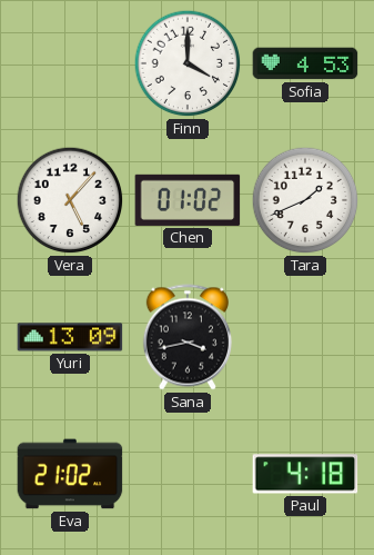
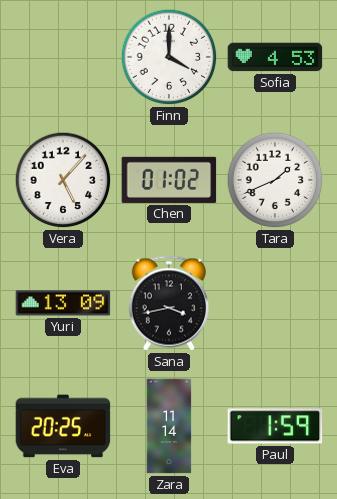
Eva: 21:02 -> 20:25
Zara: none -> 11:14
Paul: 4:18 -> 1:59
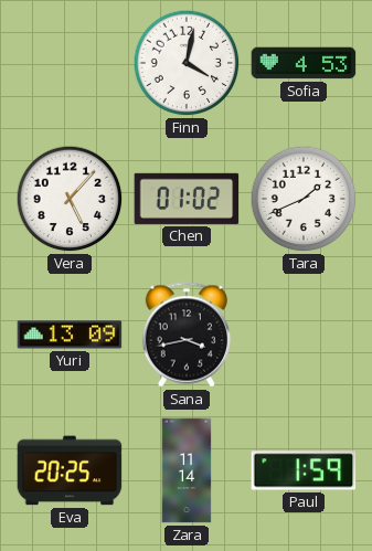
Finn: 4:00 -> 4:02
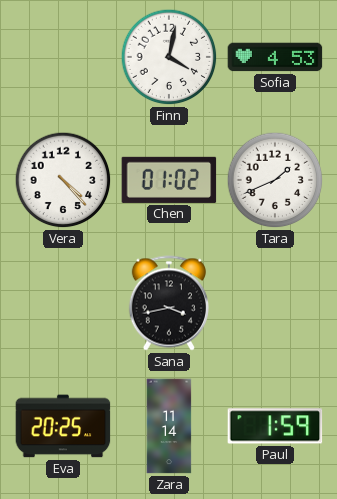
Vera: 5:07 -> 4:23
Yuri: 13:09 -> none
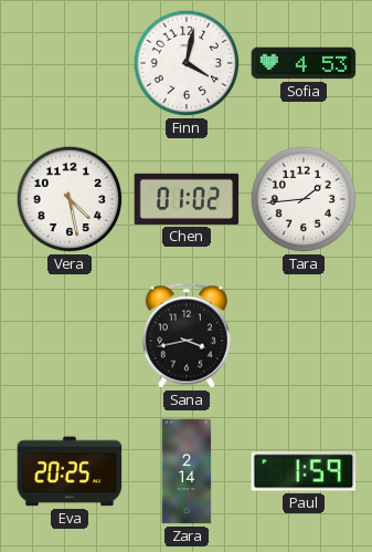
Vera: 4:23 -> 4:28
Tara: 1:41 -> 1:44
Zara: 11:14 -> 2:14
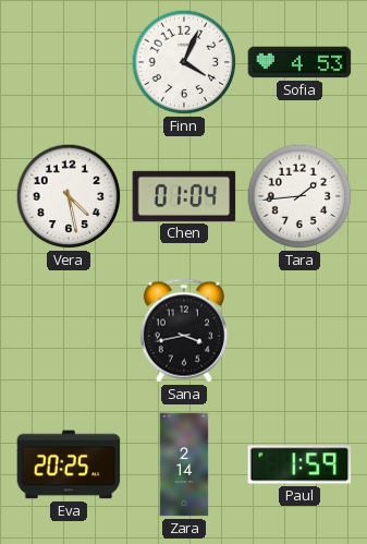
Finn: 4:02 -> 4:04
Chen: 01:02 -> 01:04
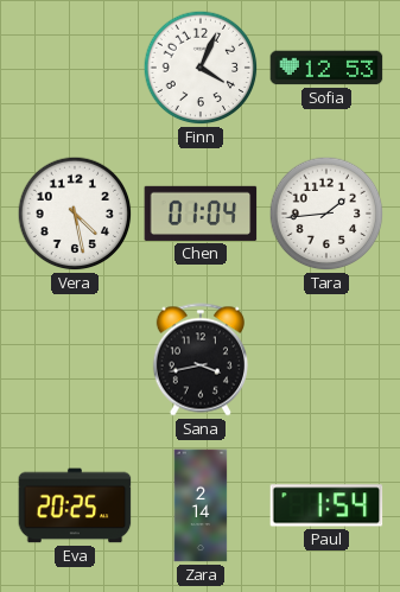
Sofia: 4:53 -> 12:53
Paul: 1:59 -> 1:54
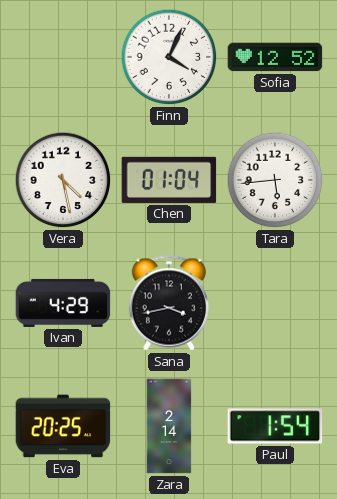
Sofia: 12:53 -> 12:52
Tara: 1:44 -> 5:44
Ivan: none -> 4:29
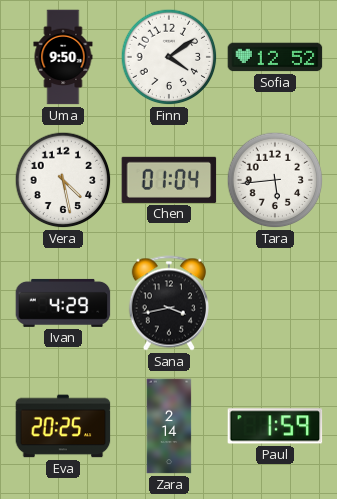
Uma: none -> 9:50
Finn: 4:04 -> 4:09
Paul: 1:54 -> 1:59
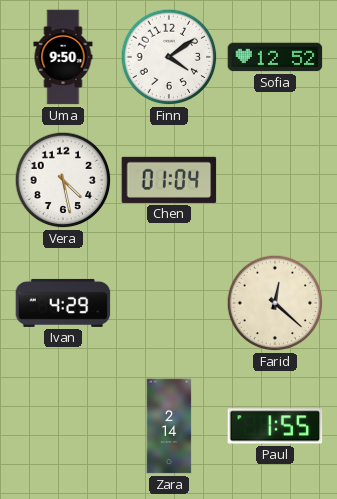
Tara: 5:44 -> none
Sana: 3:43 -> none
Farid: none -> 12:22
Eva: 20:25 -> none
Paul: 1:59 -> 1:55
